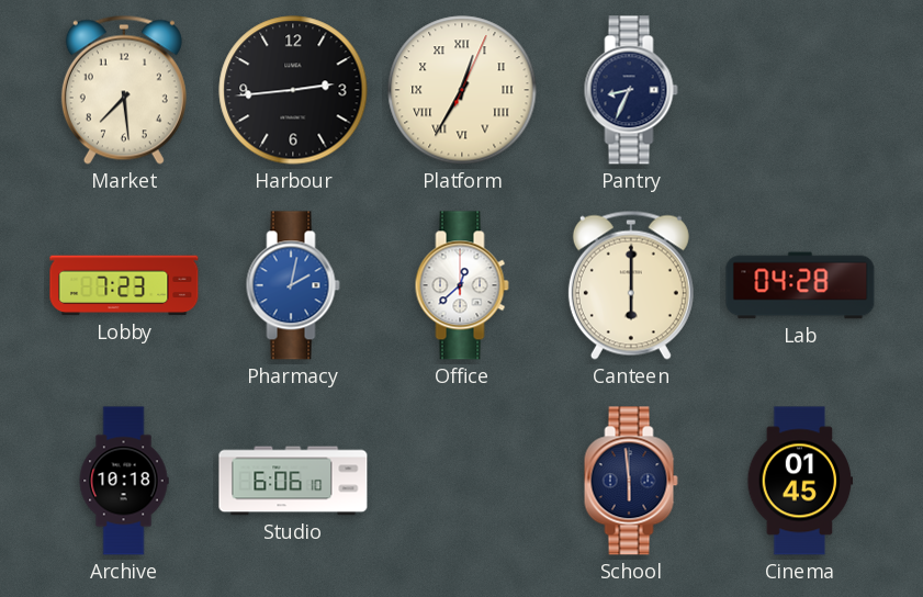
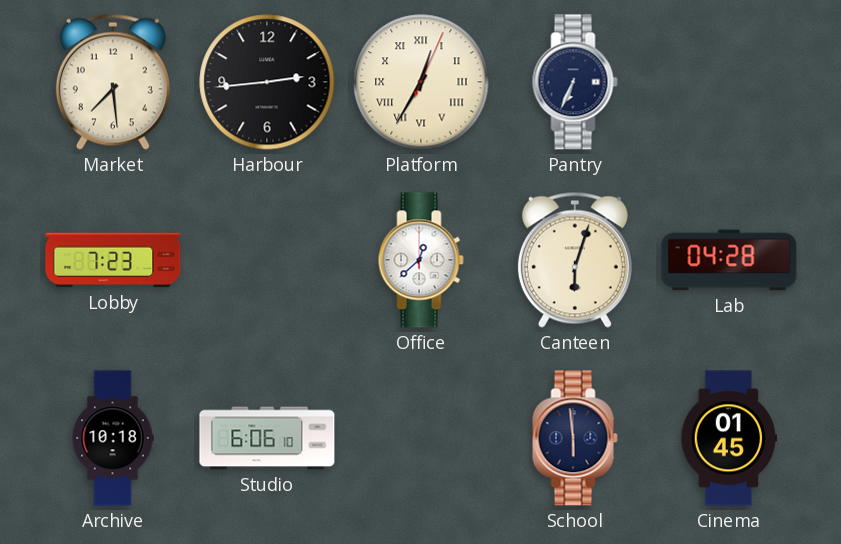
Pantry: 8:34 -> 6:34
Pharmacy: 2:02 -> none
Canteen: 6:00 -> 6:03
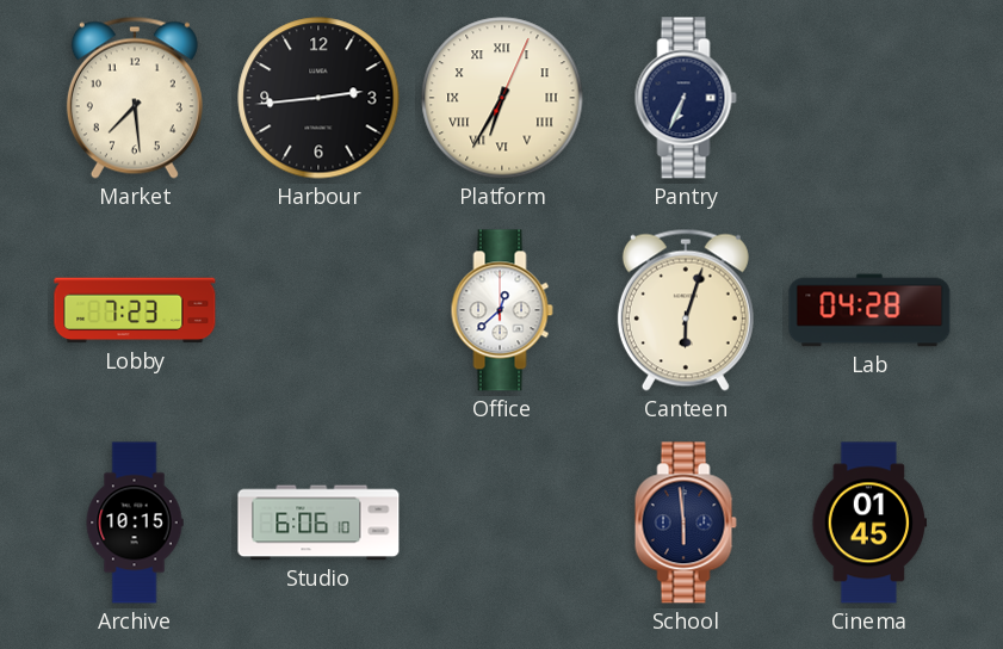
Platform: 12:35 -> 6:35
Archive: 10:18 -> 10:15
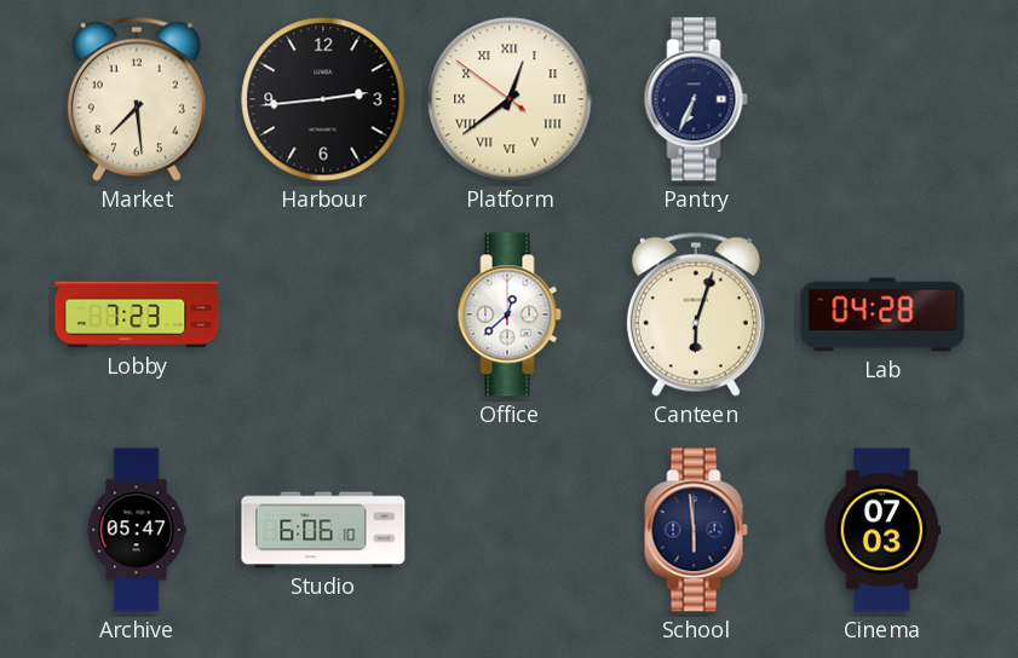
Platform: 6:35 -> 12:38
Archive: 10:15 -> 05:47
Cinema: 01:45 -> 07:03
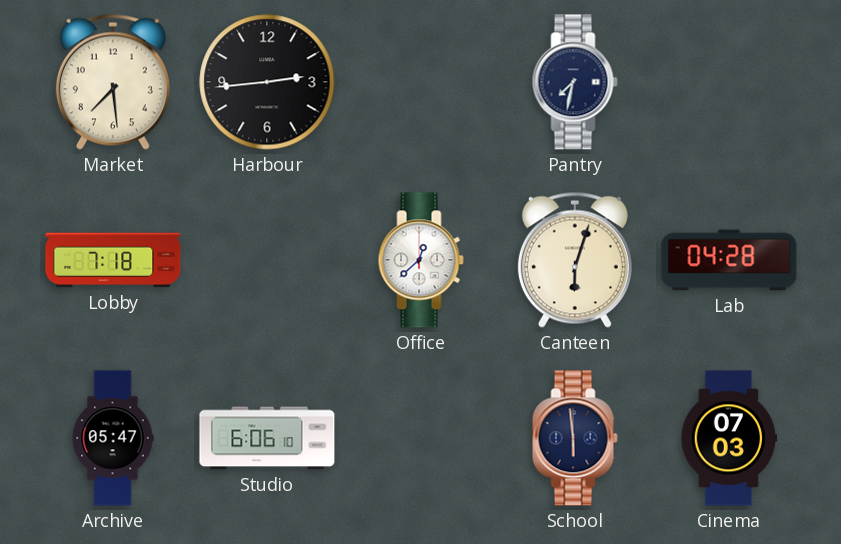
Platform: 12:38 -> none
Pantry: 6:34 -> 7:32
Lobby: 7:23 -> 7:18
